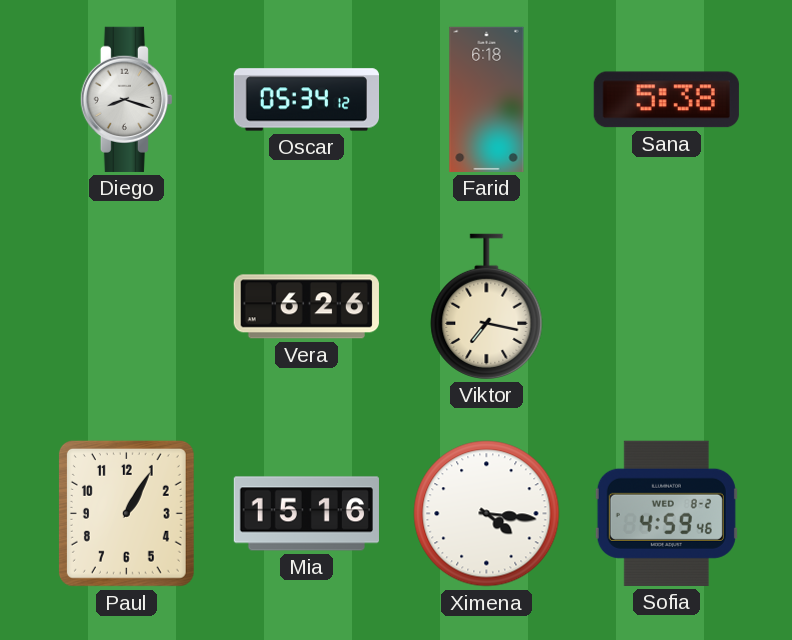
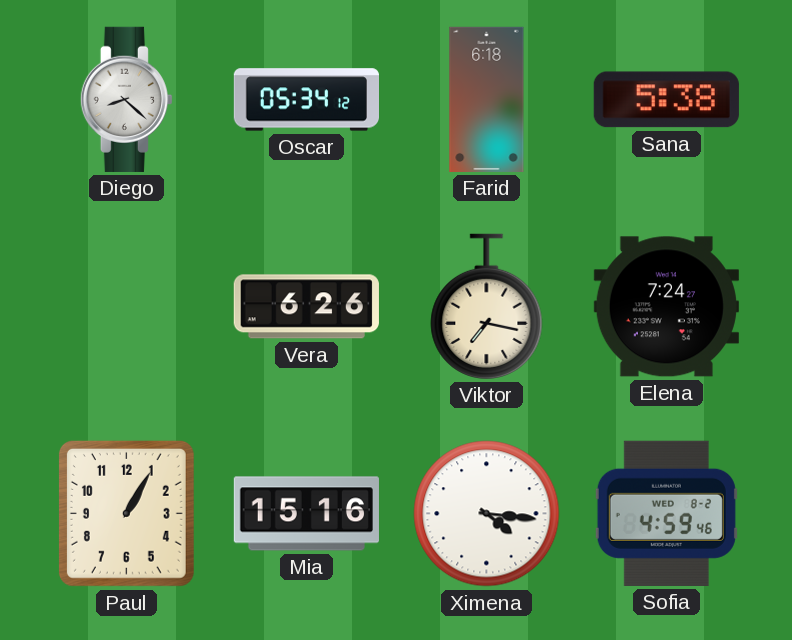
Diego: 8:18 -> 8:22
Elena: none -> 7:24
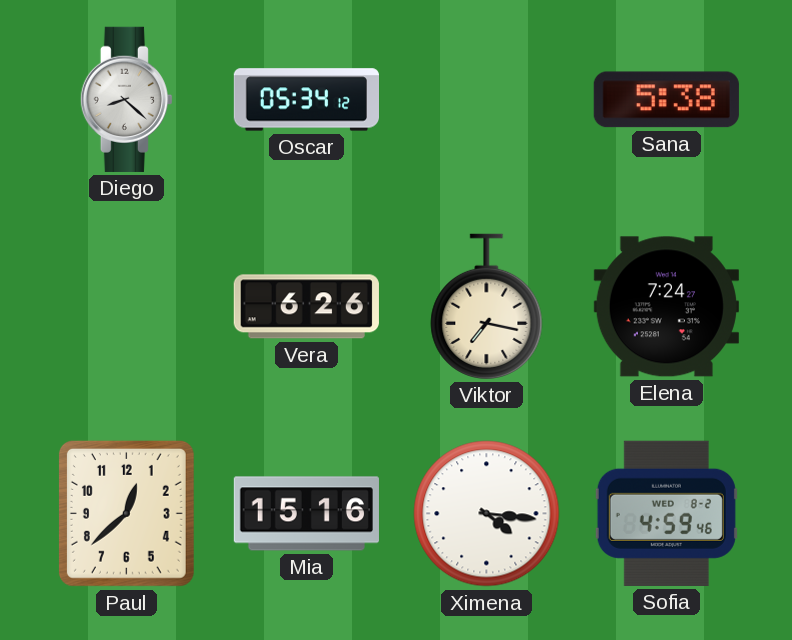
Farid: 6:18 -> none
Paul: 1:05 -> 12:38
